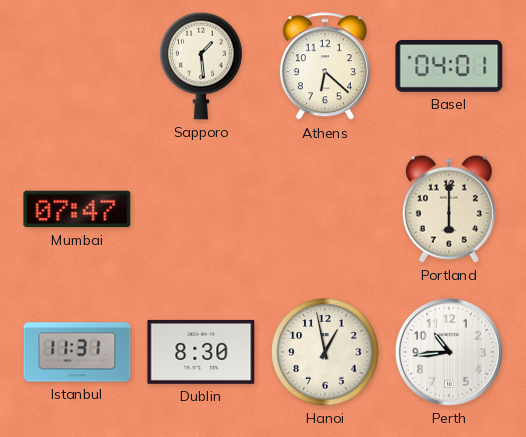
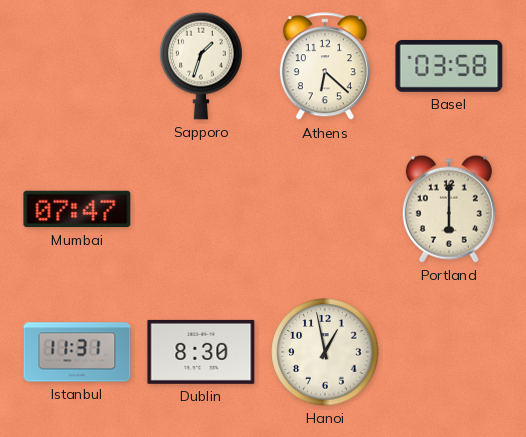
Sapporo: 1:29 -> 1:33
Basel: 04:01 -> 03:58
Perth: 10:44 -> none
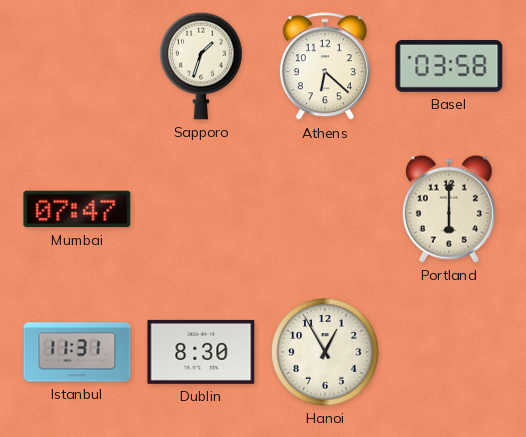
Hanoi: 12:58 -> 12:55
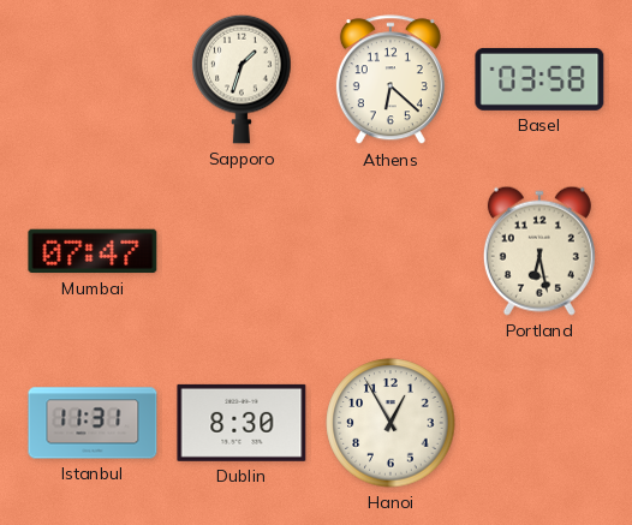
Portland: 6:00 -> 6:28
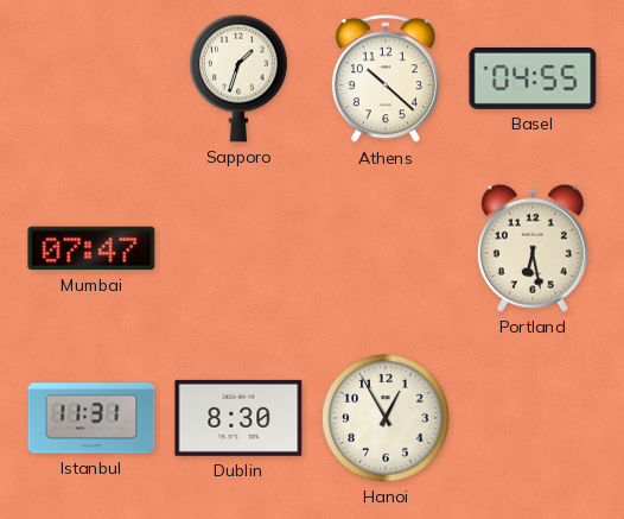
Athens: 6:22 -> 10:22
Basel: 03:58 -> 04:55
